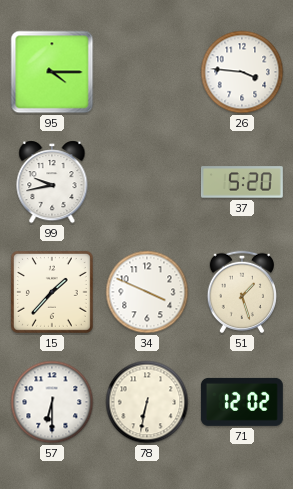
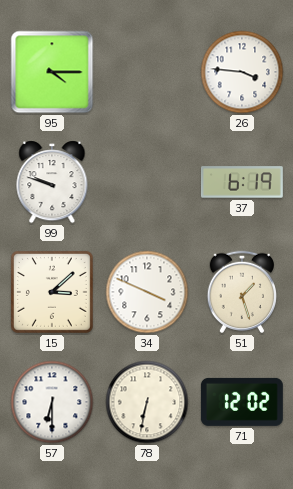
99: 9:43 -> 9:48
37: 5:20 -> 6:19
15: 1:37 -> 3:08
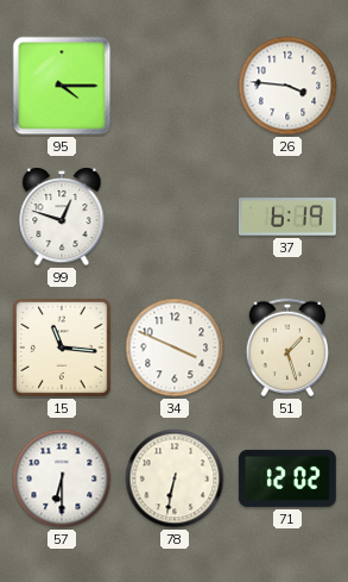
99: 9:48 -> 12:48
15: 3:08 -> 11:16
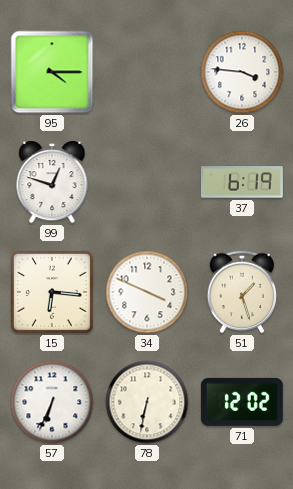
15: 11:16 -> 6:16
57: 6:30 -> 6:34
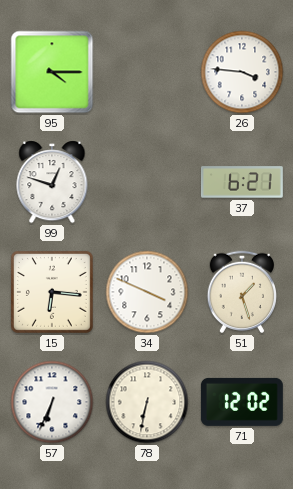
37: 6:19 -> 6:21
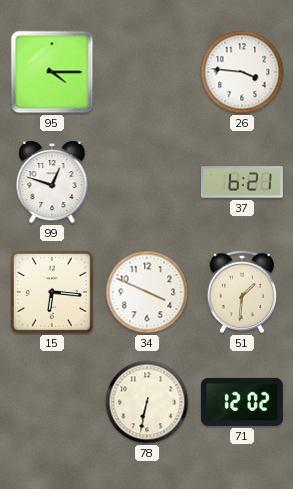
51: 1:27 -> 1:31
57: 6:34 -> none
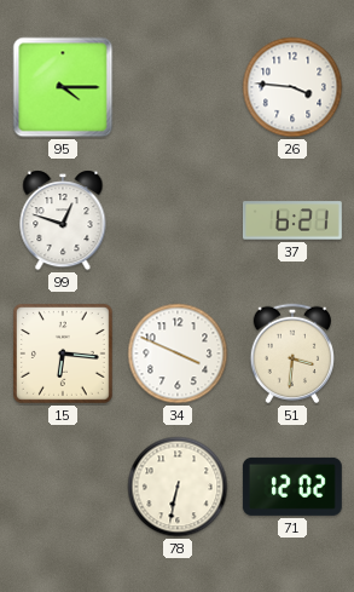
51: 1:31 -> 3:31
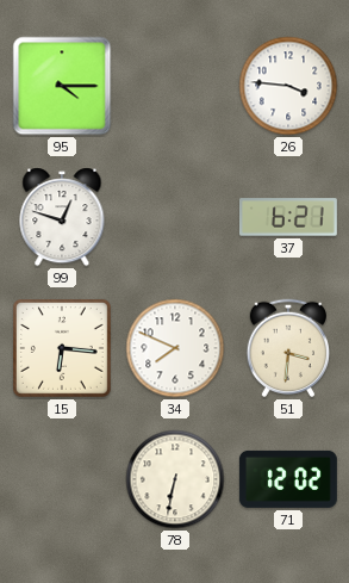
34: 3:49 -> 7:49
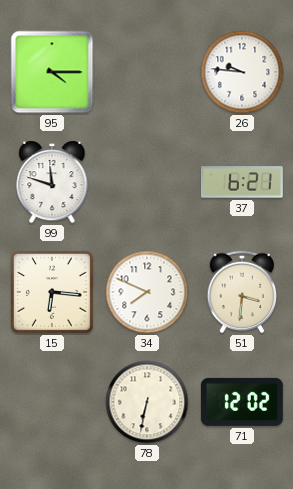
26: 3:46 -> 9:46
99: 12:48 -> 11:48
